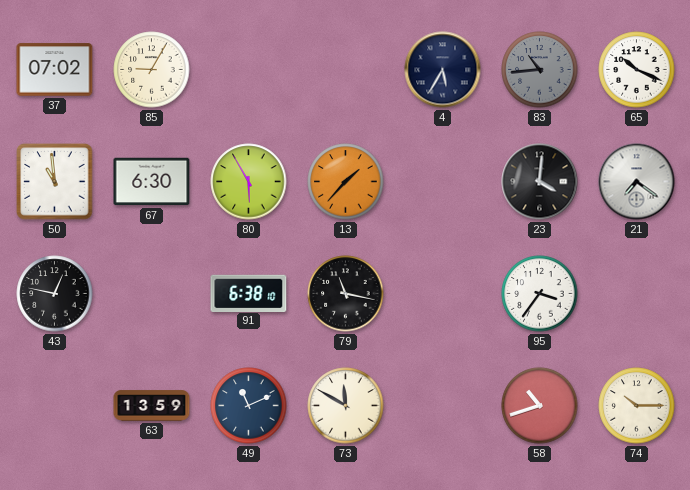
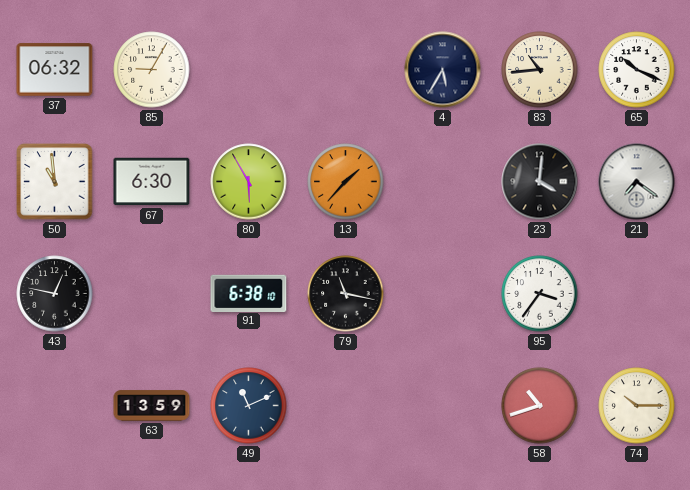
37: 07:02 -> 06:32
83 dial: grey -> cream
73: 11:50 -> none
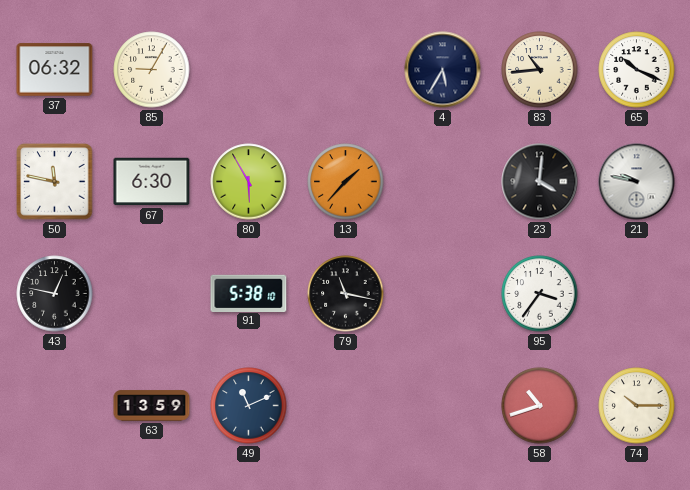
50: 10:59 -> 11:47
21: 7:21 -> 9:47
91: 6:38 -> 5:38
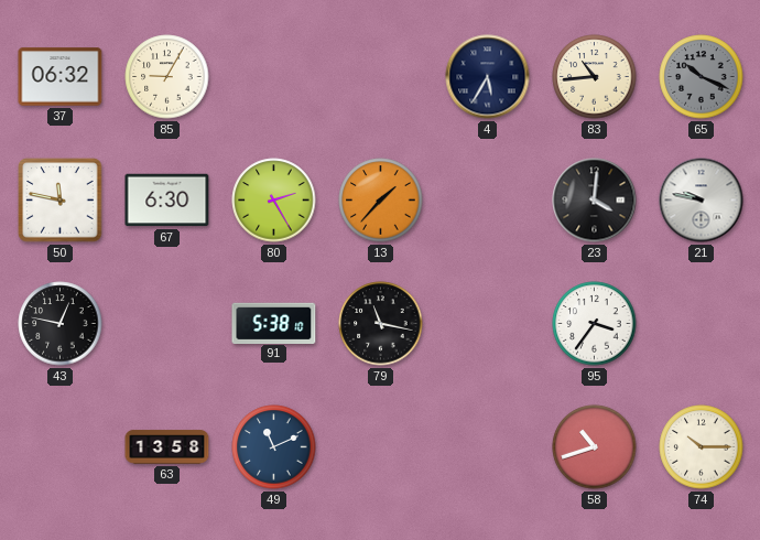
65 dial: white -> grey
80: 5:55 -> 2:25
63: 13:59 -> 13:58
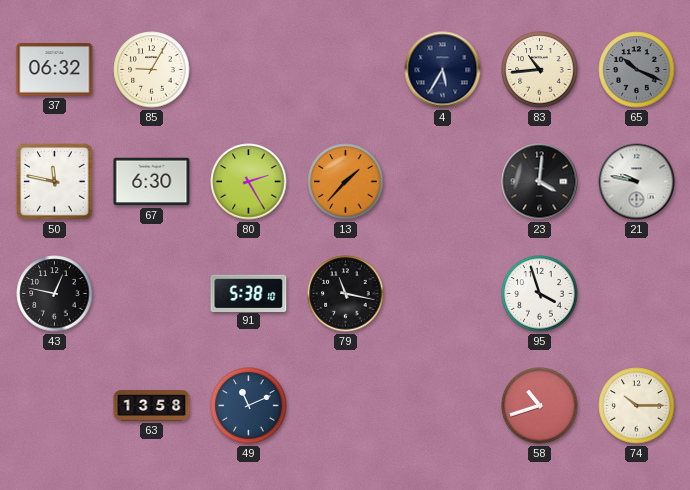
95: 3:36 -> 3:57
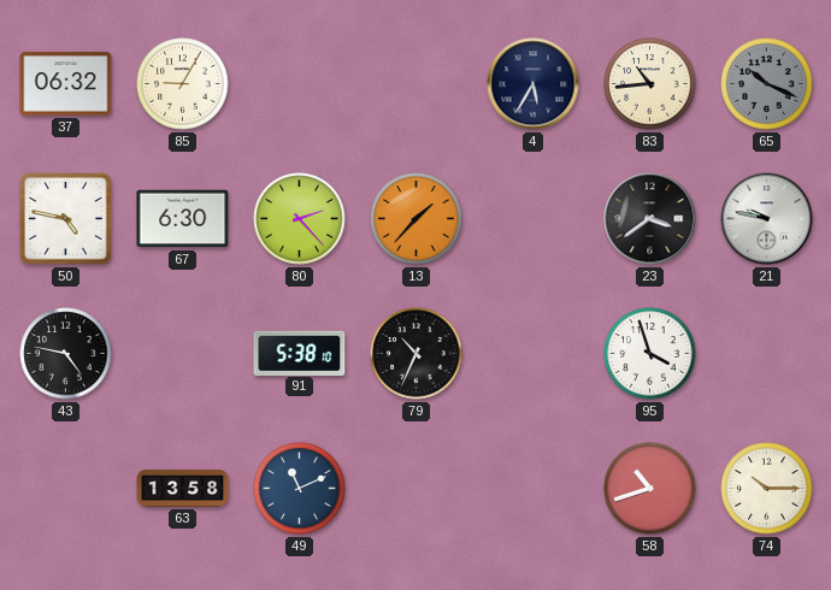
50: 11:47 -> 4:47
80: 2:25 -> 2:23
23: 4:01 -> 3:39
43: 12:47 -> 4:47
79: 11:17 -> 10:34
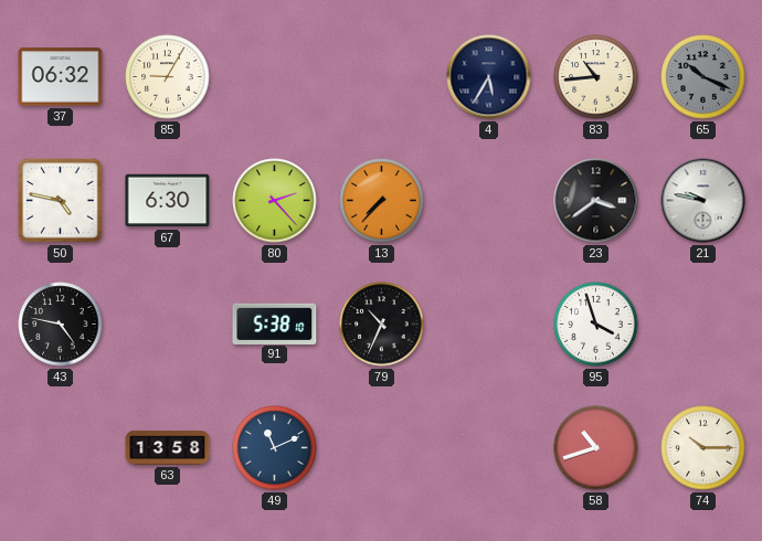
13: 1:37 -> 7:37
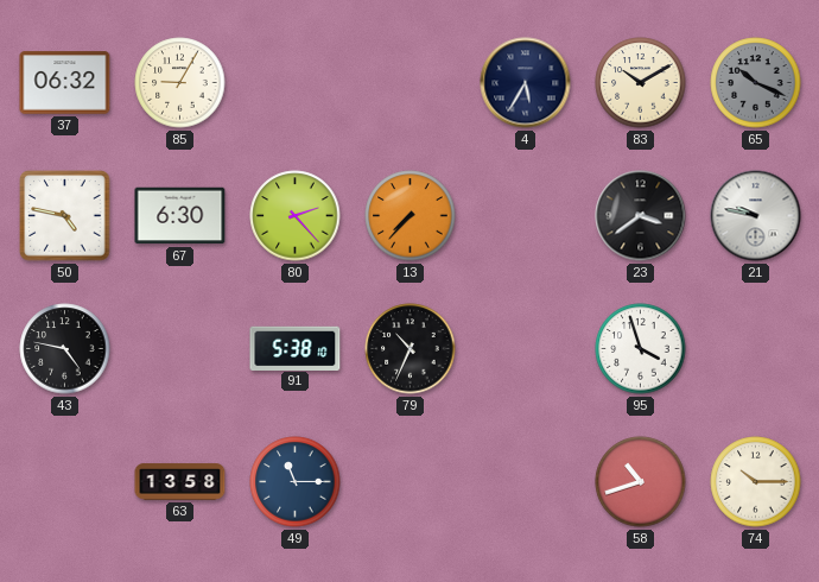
83: 10:44 -> 10:10
49: 11:11 -> 11:15
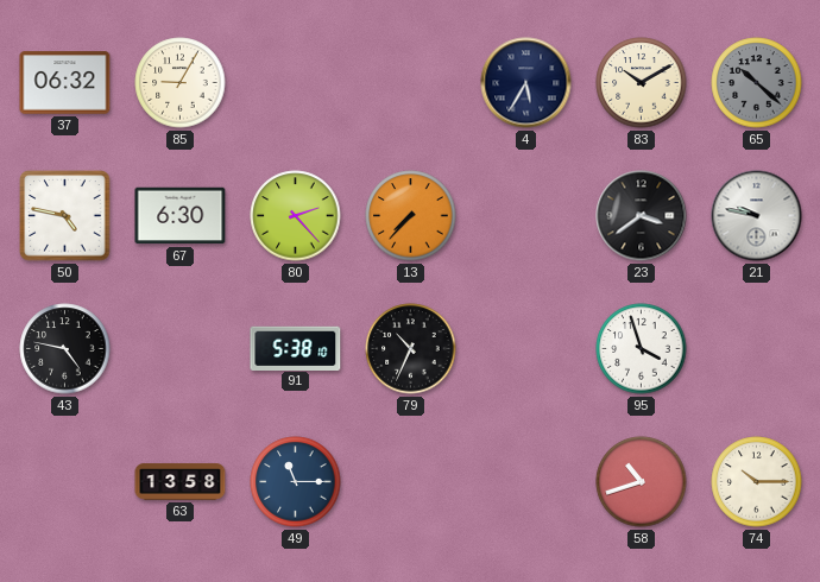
65: 10:19 -> 10:22
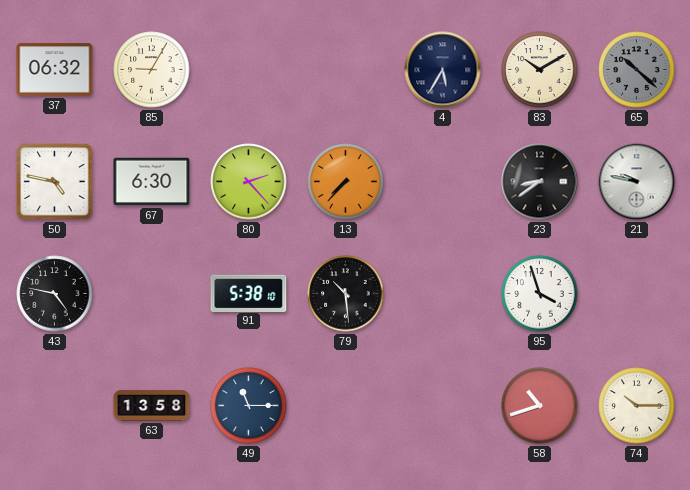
23: 3:39 -> 8:39
79: 10:34 -> 10:29
